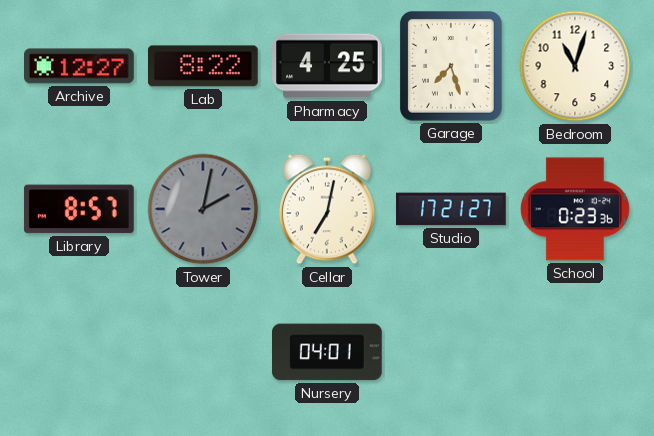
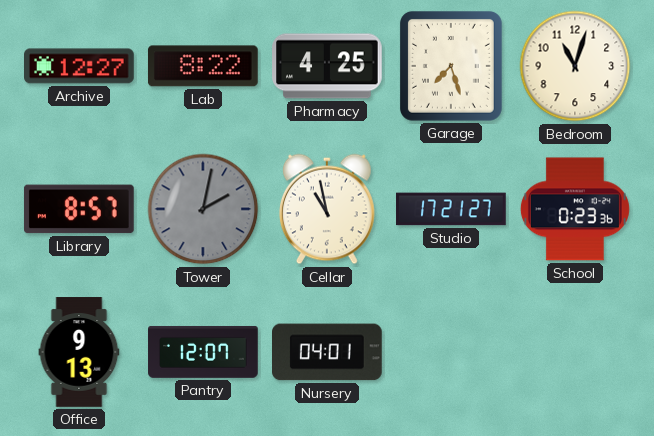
Cellar: 7:02 -> 10:58
Office: none -> 9:13
Pantry: none -> 12:07
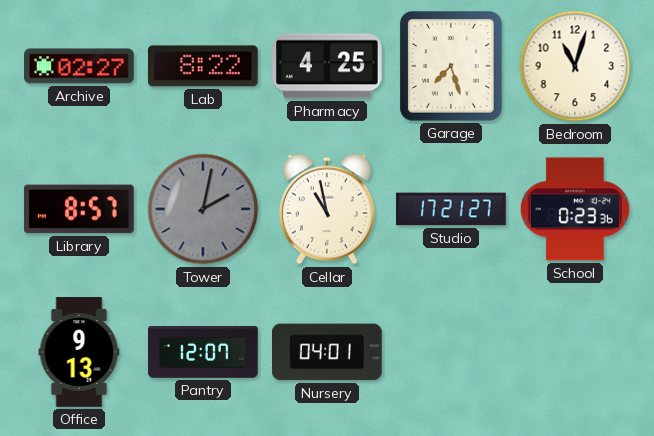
Archive: 12:27 -> 02:27
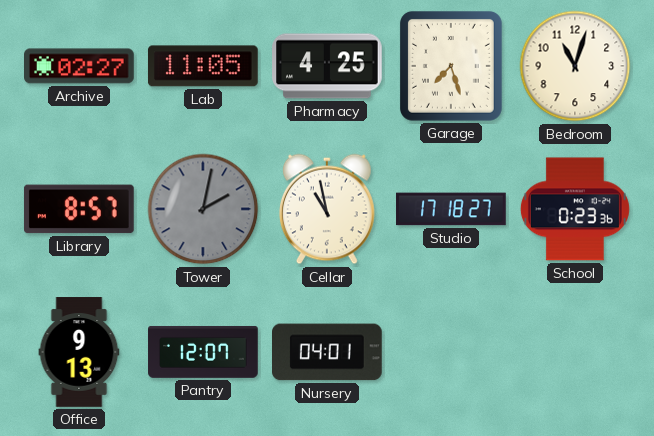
Lab: 8:22 -> 11:05
Studio: 17:21 -> 17:18
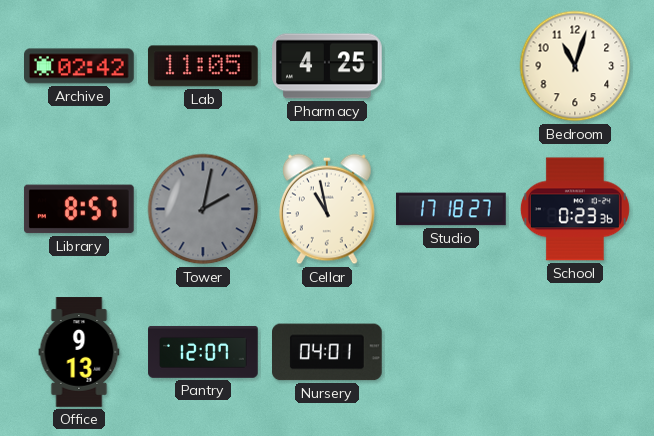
Archive: 02:27 -> 02:42
Garage: 7:27 -> none
